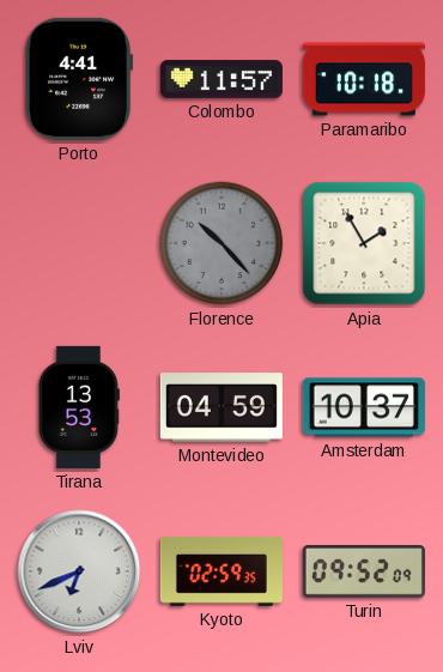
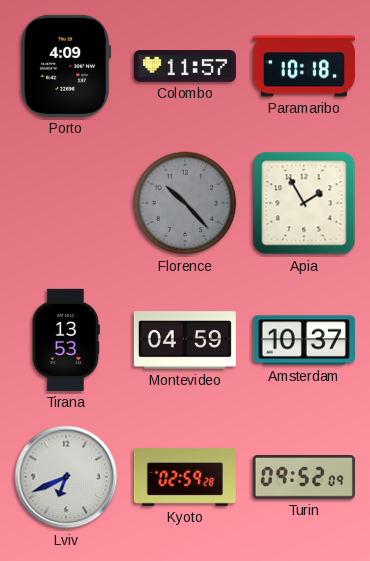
Porto: 4:41 -> 4:09
Kyoto: 02:59:35 -> 02:59:28
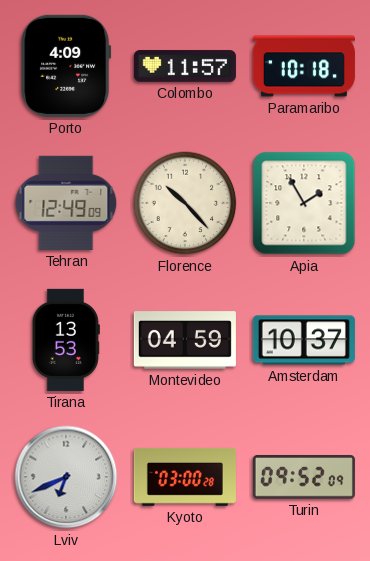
Tehran: none -> 12:49
Florence dial: grey -> cream
Kyoto: 02:59 -> 03:00
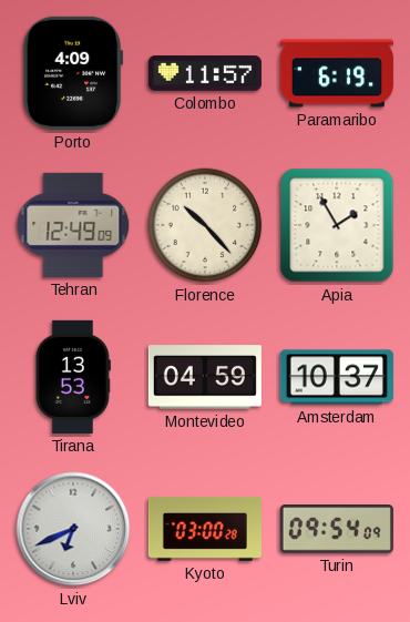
Paramaribo: 10:18 -> 6:19
Turin: 09:52 -> 09:54
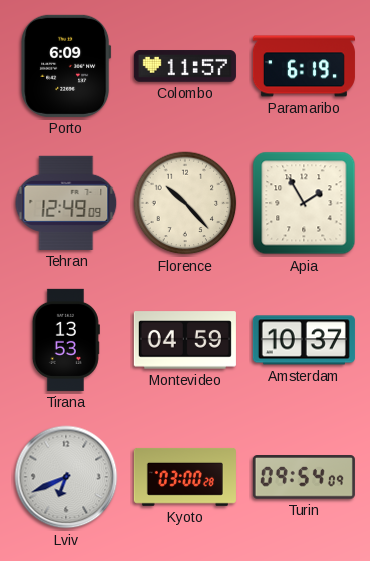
Porto: 4:09 -> 6:09
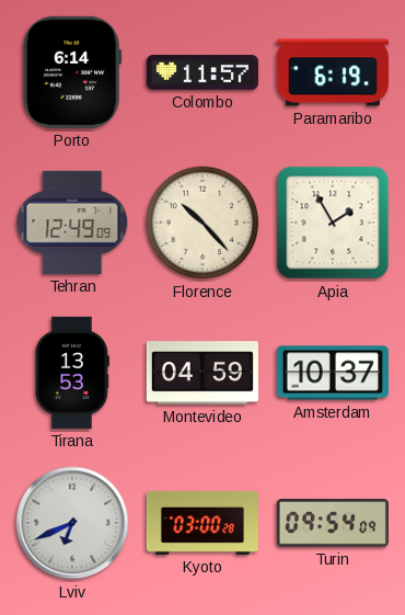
Porto: 6:09 -> 6:14
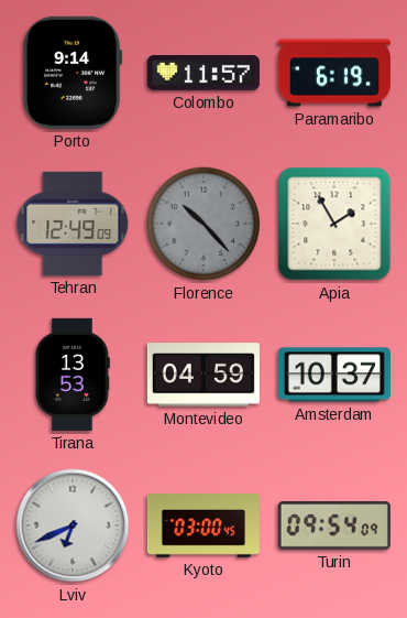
Porto: 6:14 -> 9:14
Florence dial: cream -> grey
Kyoto: 03:00:28 -> 03:00:45
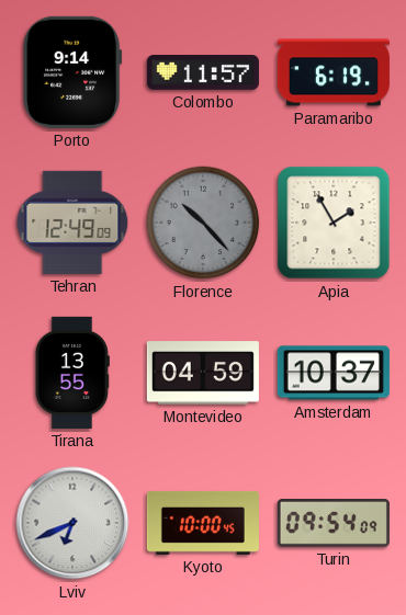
Tirana: 13:53 -> 13:55
Kyoto: 03:00 -> 10:00
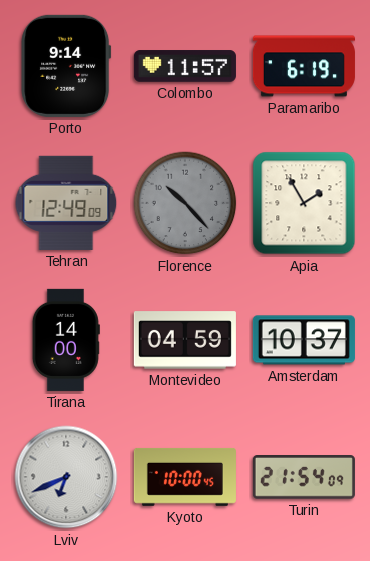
Tirana: 13:55 -> 14:00
Turin: 09:54 -> 21:54
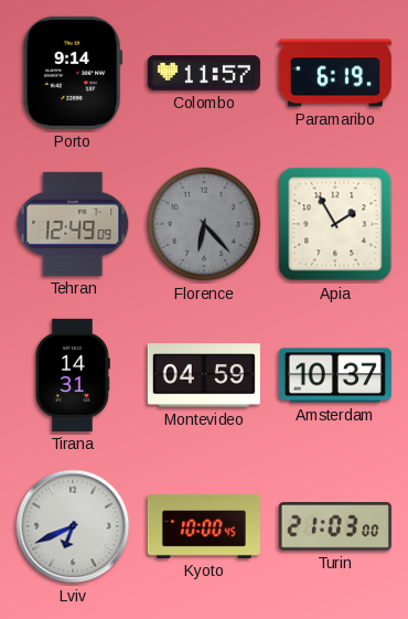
Florence: 10:23 -> 6:23
Tirana: 14:00 -> 14:31
Turin: 21:54 -> 21:03
